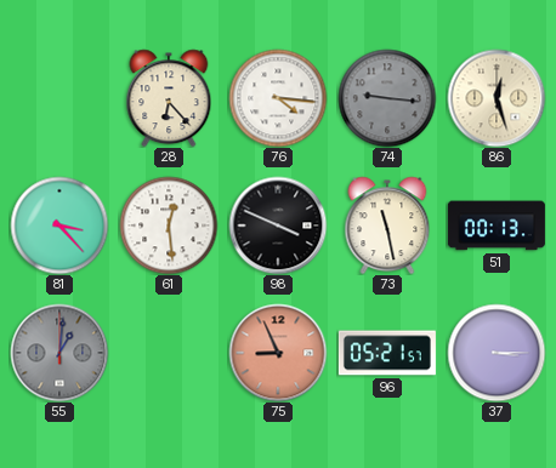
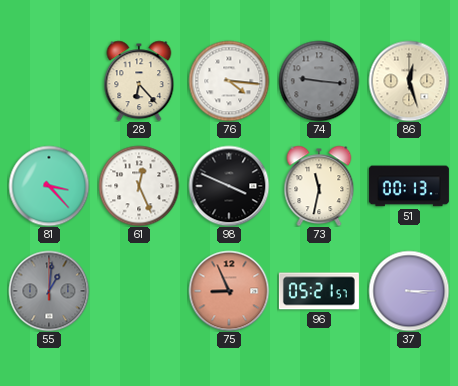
61: 12:29 -> 12:26
73: 11:28 -> 11:32
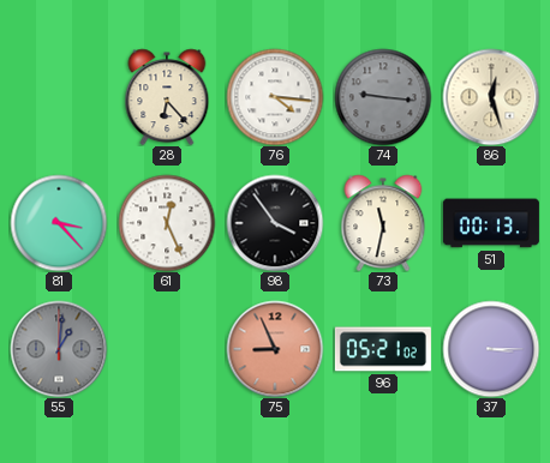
98: 3:49 -> 3:54
96: 05:21:57 -> 05:21:02
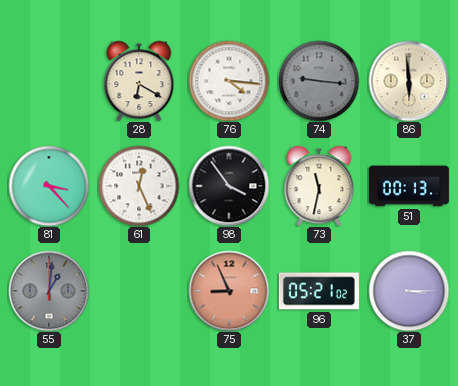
28: 6:23 -> 6:20
86: 12:27 -> 5:59
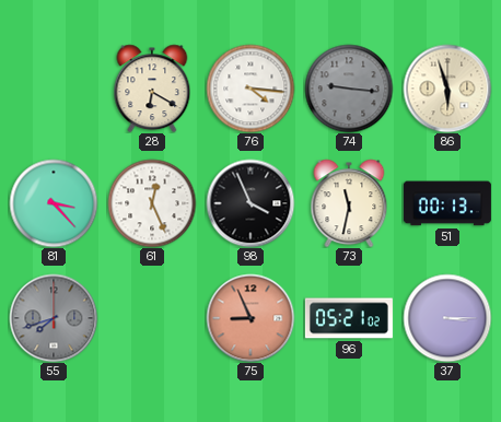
86: 5:59 -> 5:57
98: 3:54 -> 3:56
55: 1:01 -> 7:42
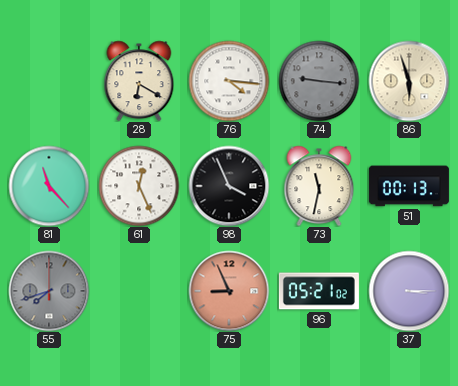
81: 3:23 -> 11:23
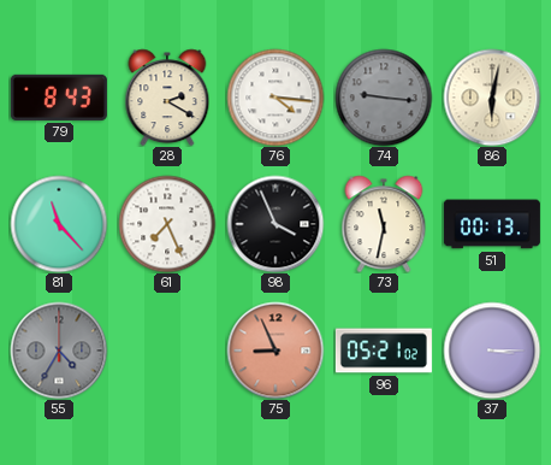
79: none -> 8:43
28: 6:20 -> 2:20
86: 5:57 -> 6:02
61: 12:26 -> 7:26
55: 7:42 -> 4:35
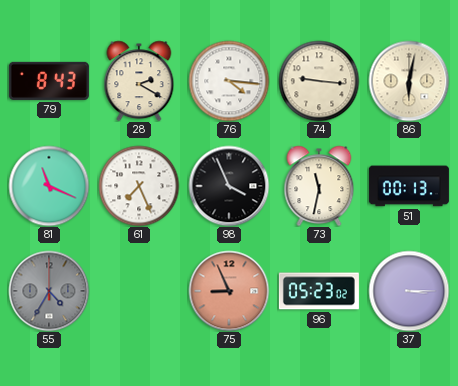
74 dial: grey -> cream
81: 11:23 -> 11:19
96: 05:21 -> 05:23
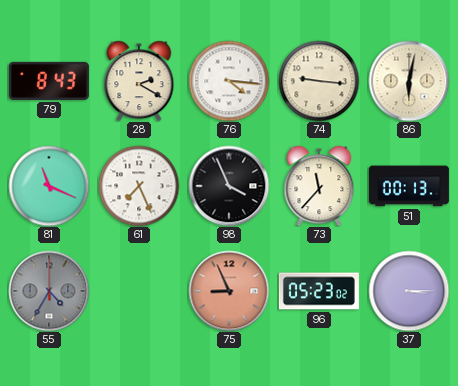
73: 11:32 -> 11:37
